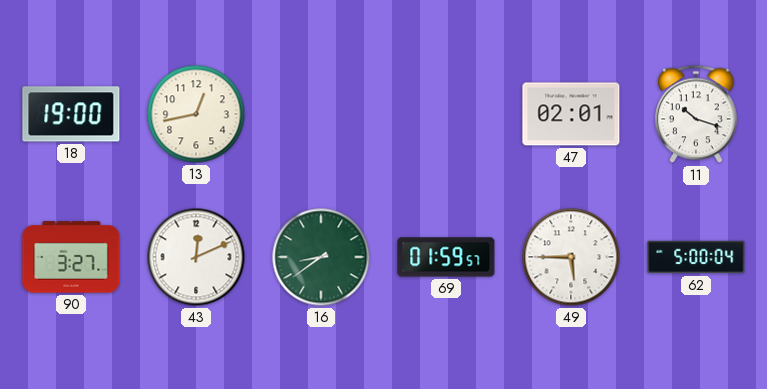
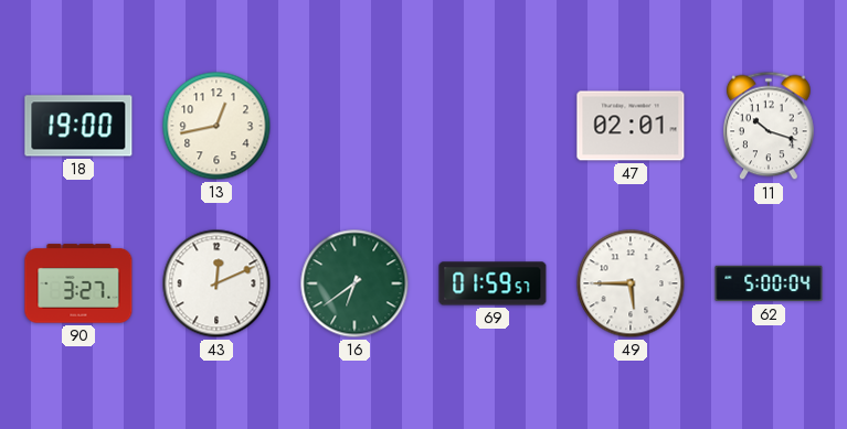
16: 8:39 -> 6:39
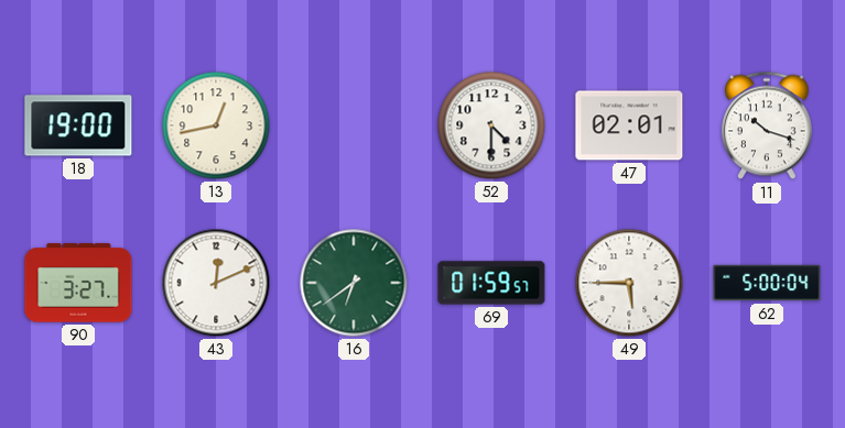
52: none -> 4:30
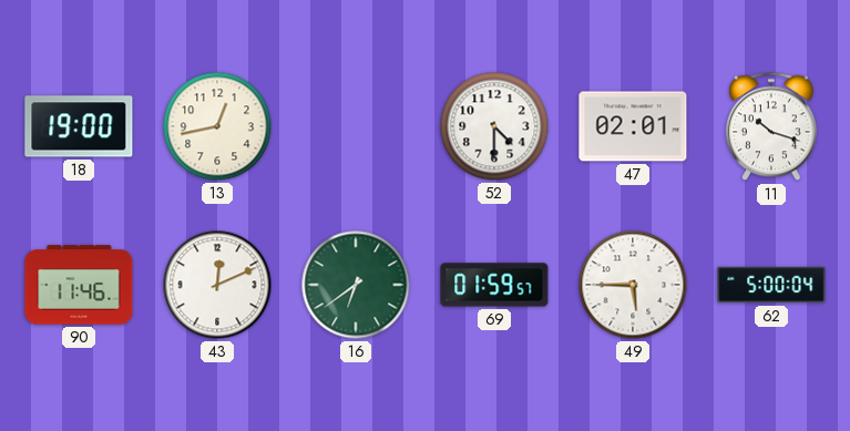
90: 3:27 -> 11:46
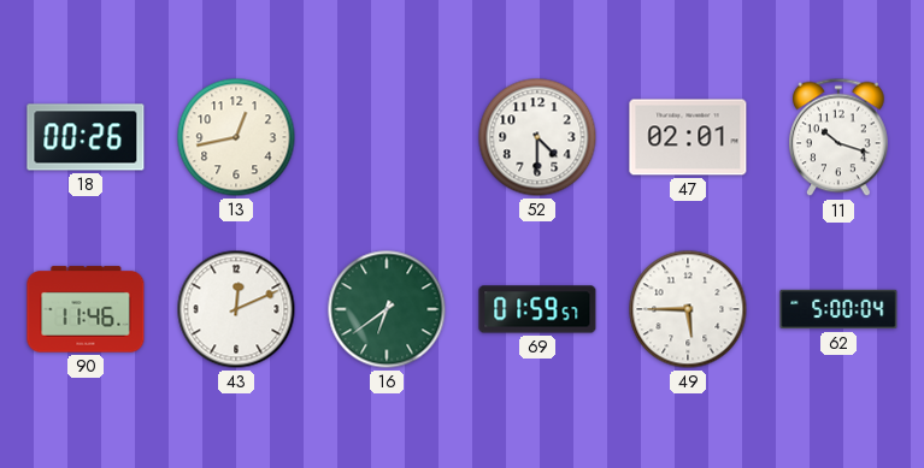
18: 19:00 -> 00:26
